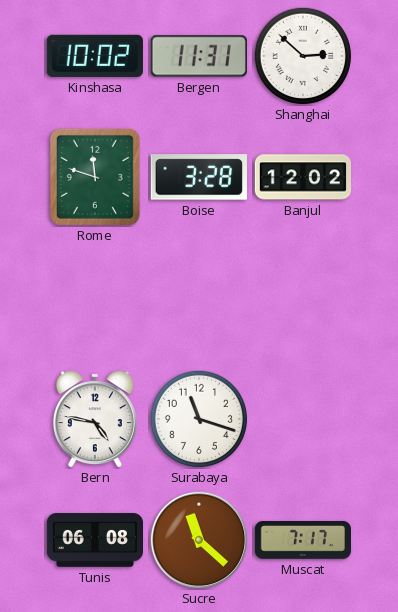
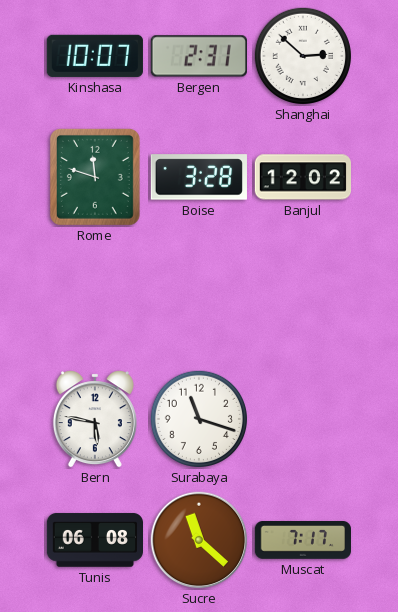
Kinshasa: 10:02 -> 10:07
Bergen: 11:31 -> 2:31
Bern: 4:47 -> 5:47
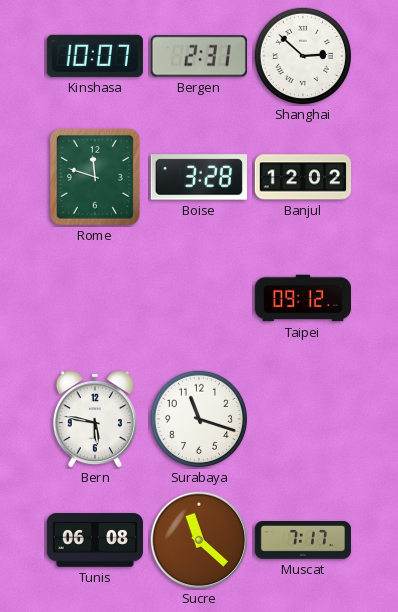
Taipei: none -> 09:12
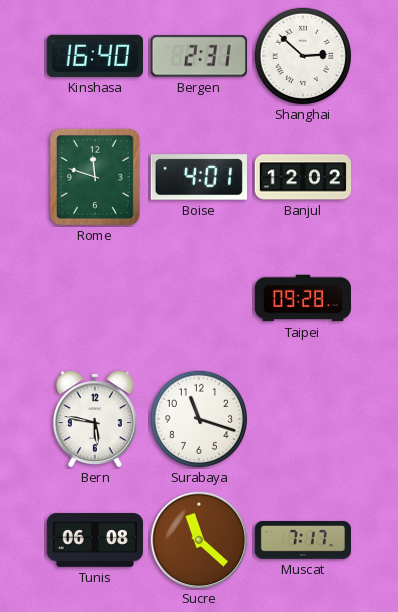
Kinshasa: 10:07 -> 16:40
Boise: 3:28 -> 4:01
Taipei: 09:12 -> 09:28
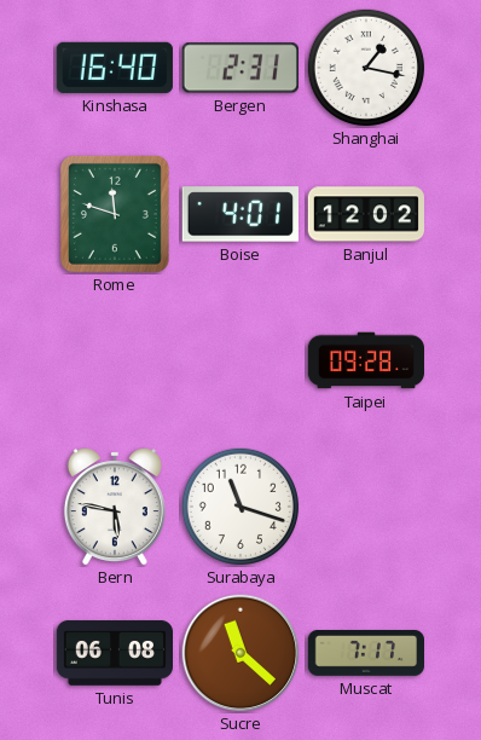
Shanghai: 2:52 -> 1:17
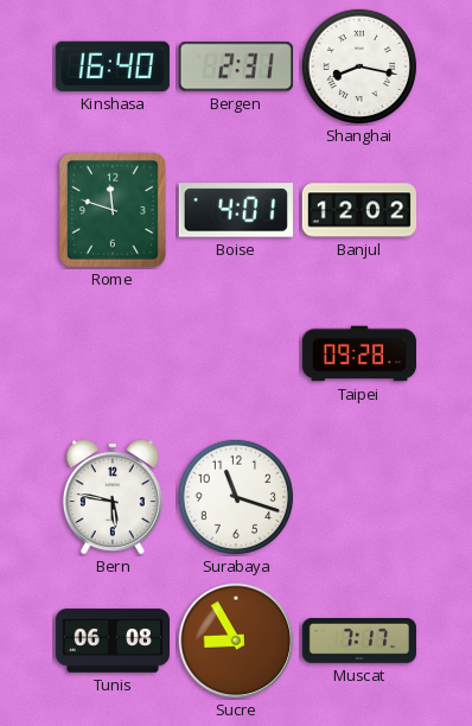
Shanghai: 1:17 -> 8:17
Sucre: 11:22 -> 8:55
